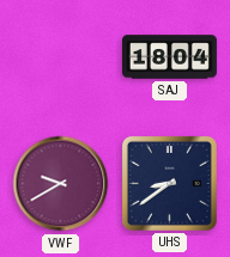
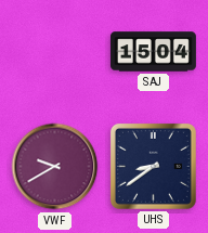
SAJ: 18:04 -> 15:04
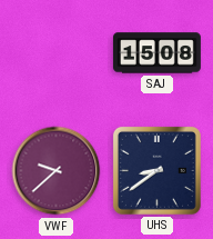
SAJ: 15:04 -> 15:08
VWF: 9:40 -> 9:38
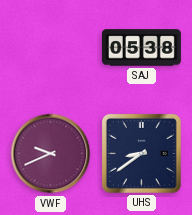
SAJ: 15:08 -> 05:38
VWF: 9:38 -> 9:41
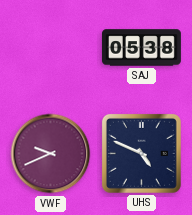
UHS: 8:39 -> 4:49
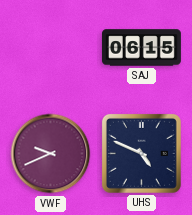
SAJ: 05:38 -> 06:15
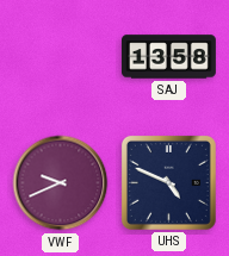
SAJ: 06:15 -> 13:58
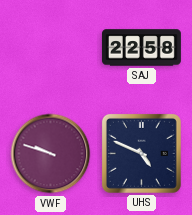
SAJ: 13:58 -> 22:58
VWF: 9:41 -> 9:48
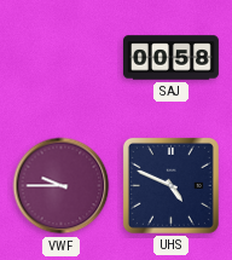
SAJ: 22:58 -> 00:58
VWF: 9:48 -> 9:45
